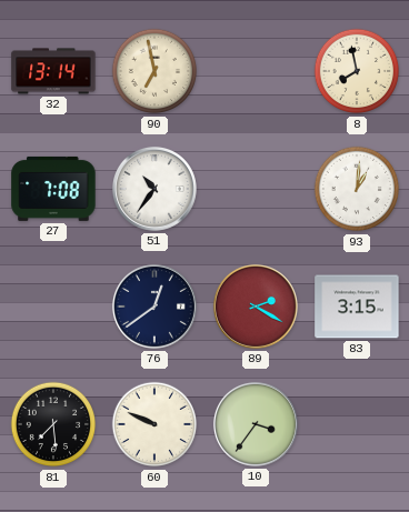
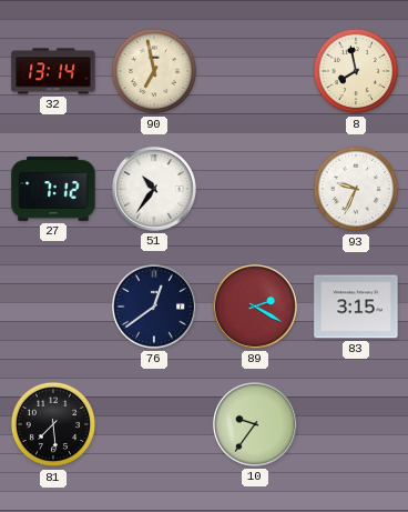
27: 7:08 -> 7:12
93: 1:01 -> 9:34
60: 9:49 -> none
10: 3:36 -> 9:36
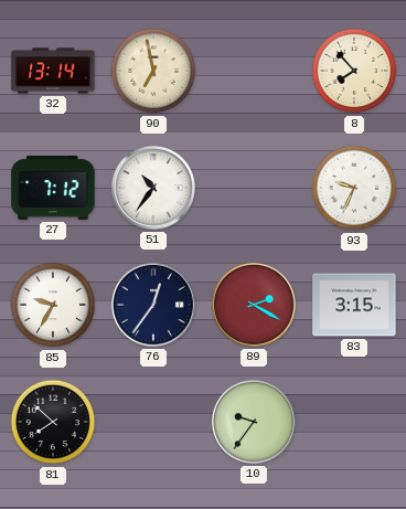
8: 7:58 -> 7:53
85: none -> 9:35
76: 12:39 -> 12:36
81: 7:29 -> 7:52
